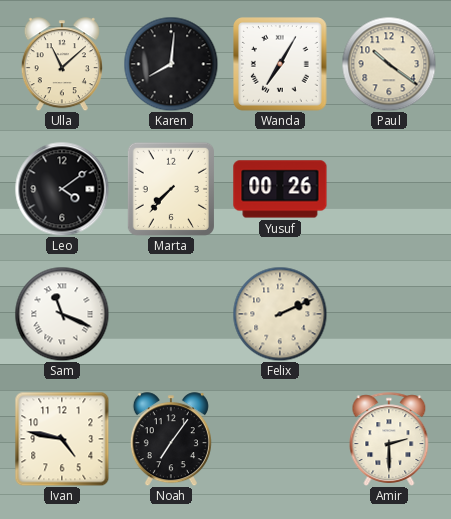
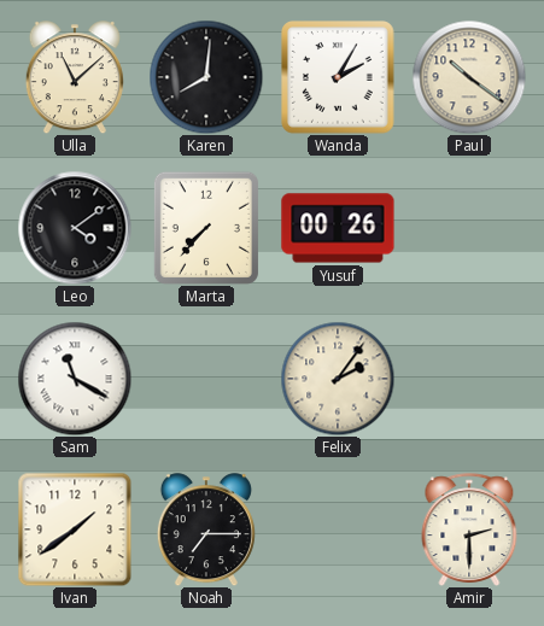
Wanda: 7:05 -> 2:05
Sam: 11:19 -> 11:20
Felix: 2:11 -> 2:06
Ivan: 4:47 -> 1:39
Noah: 7:06 -> 7:15
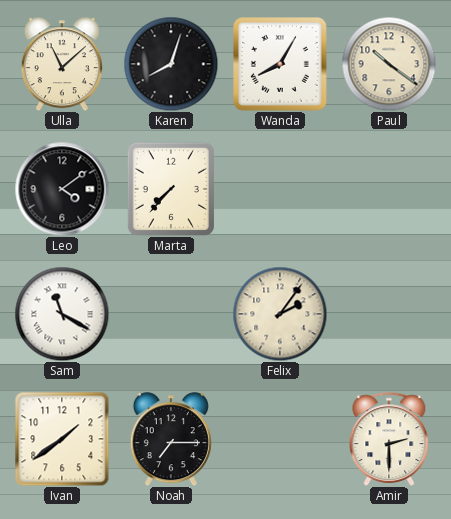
Karen: 8:01 -> 8:03
Wanda: 2:05 -> 8:05
Yusuf: 00:26 -> none
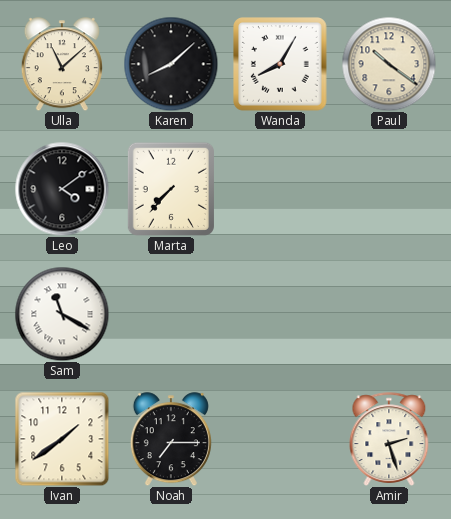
Karen: 8:03 -> 8:08
Felix: 2:06 -> none
Amir: 2:30 -> 2:27
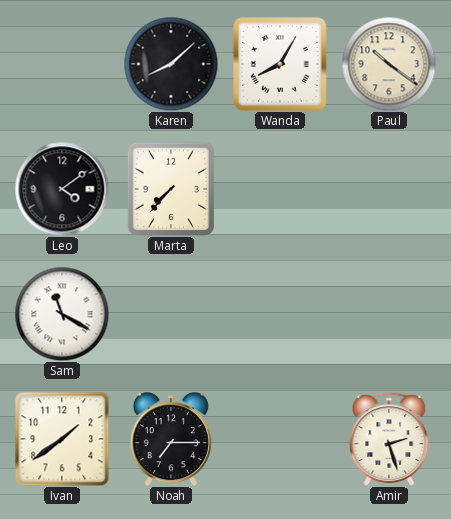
Ulla: 11:08 -> none
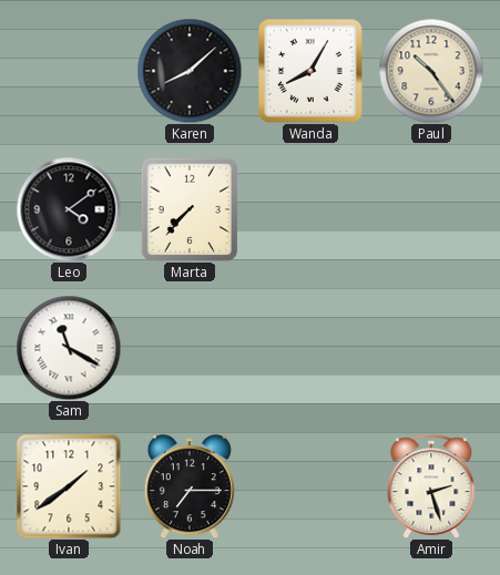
Paul: 10:21 -> 10:24
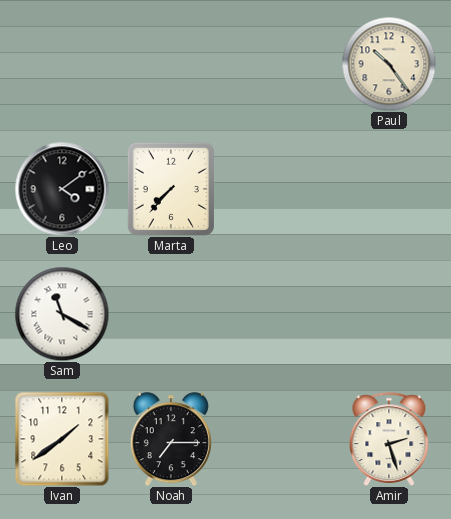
Karen: 8:08 -> none
Wanda: 8:05 -> none
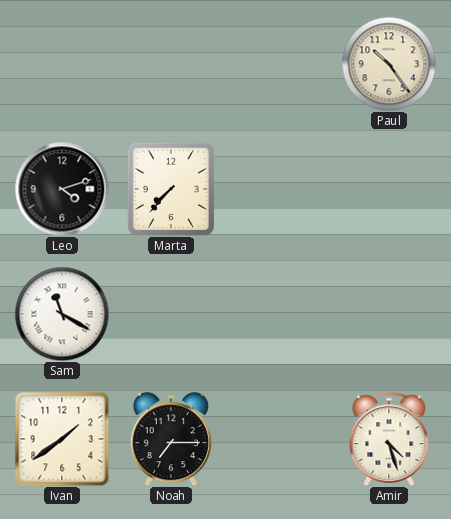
Leo: 4:09 -> 4:12
Amir: 2:27 -> 4:27
